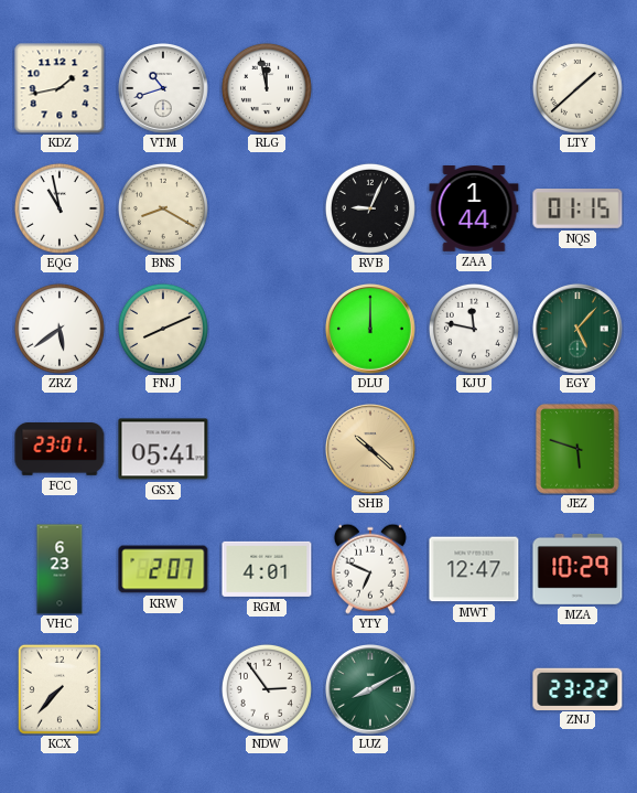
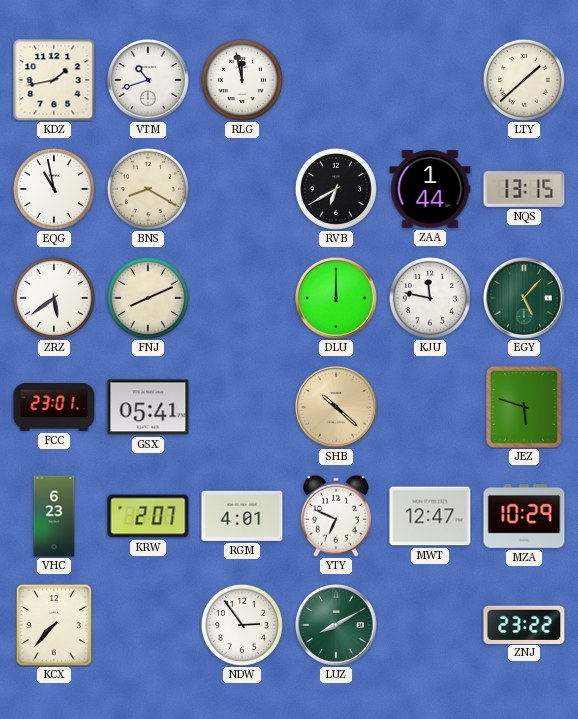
RVB: 9:04 -> 6:40
NQS: 01:15 -> 13:15
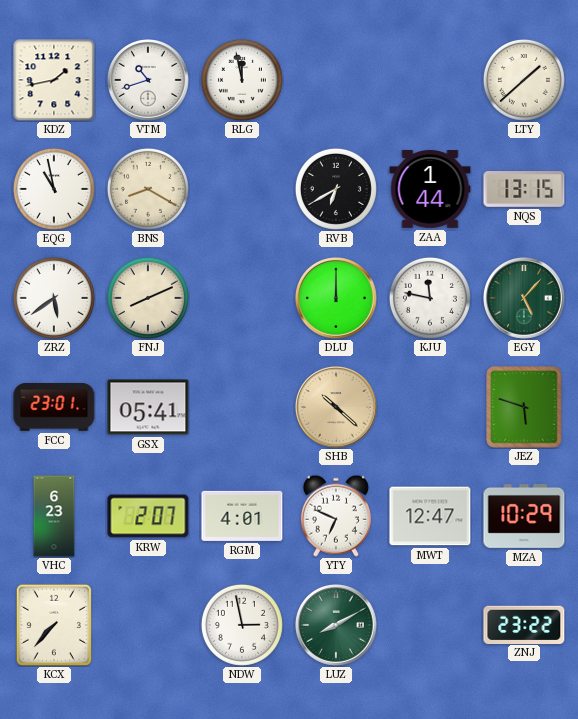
NDW: 2:54 -> 2:58
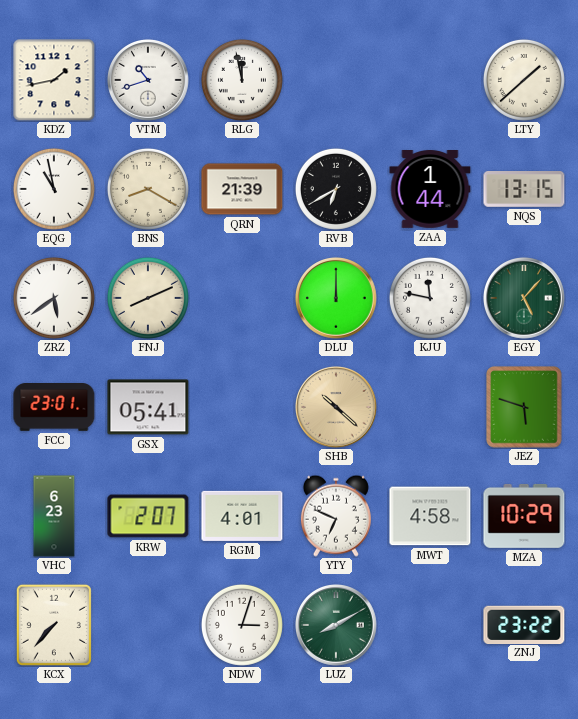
QRN: none -> 21:39
MWT: 12:47 -> 4:58
NDW: 2:58 -> 3:03
